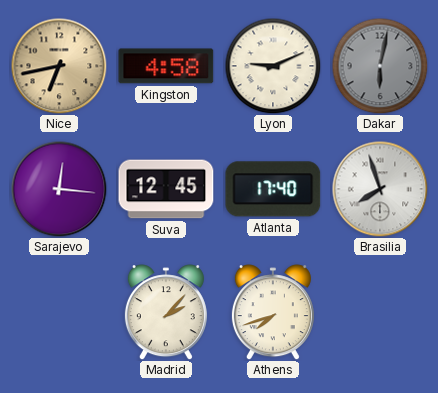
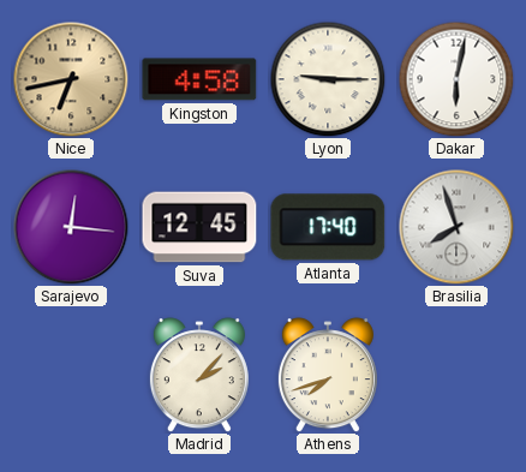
Lyon: 9:11 -> 9:15
Dakar dial: grey -> white
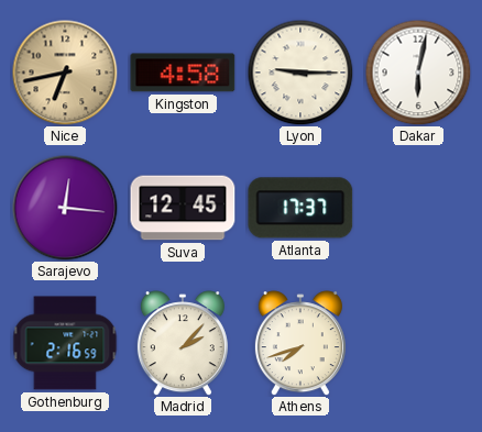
Atlanta: 17:40 -> 17:37
Brasilia: 7:57 -> none
Gothenburg: none -> 2:16
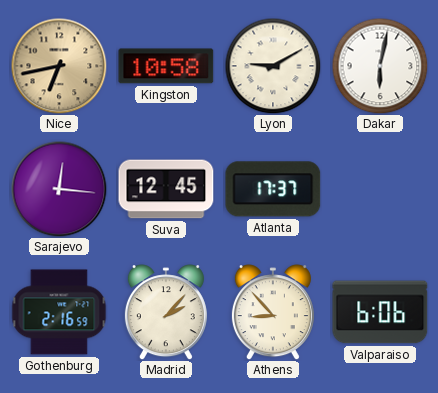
Kingston: 4:58 -> 10:58
Lyon: 9:15 -> 9:10
Athens: 7:42 -> 8:53
Valparaiso: none -> 6:06
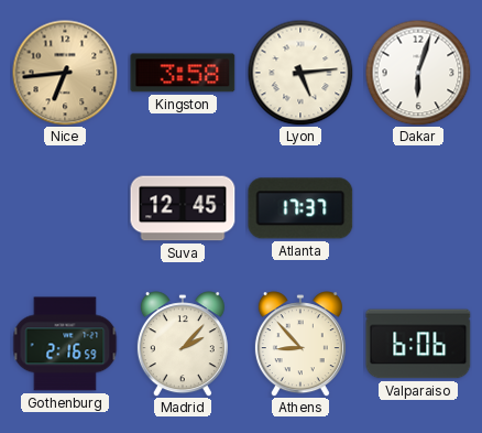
Nice: 6:43 -> 6:44
Kingston: 10:58 -> 3:58
Lyon: 9:10 -> 5:14
Dakar: 6:02 -> 6:03
Sarajevo: 12:16 -> none
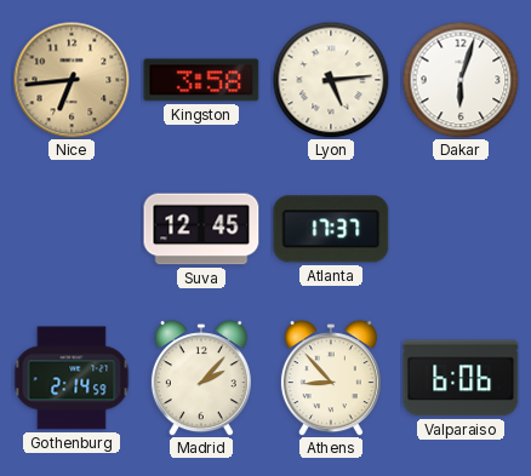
Gothenburg: 2:16 -> 2:14
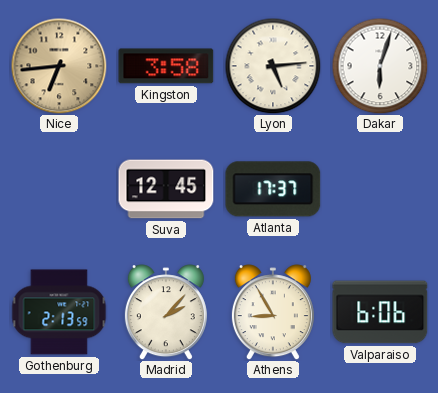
Gothenburg: 2:14 -> 2:13
Athens: 8:53 -> 8:55
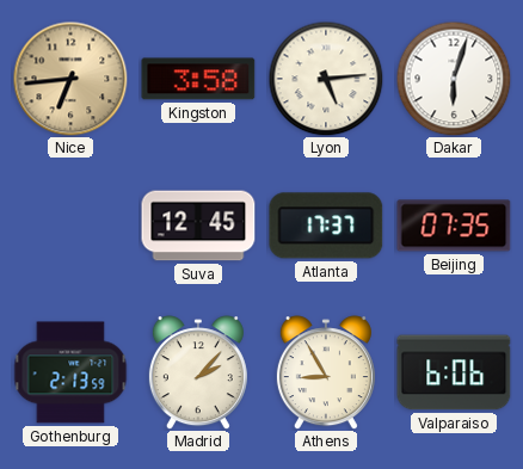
Beijing: none -> 07:35
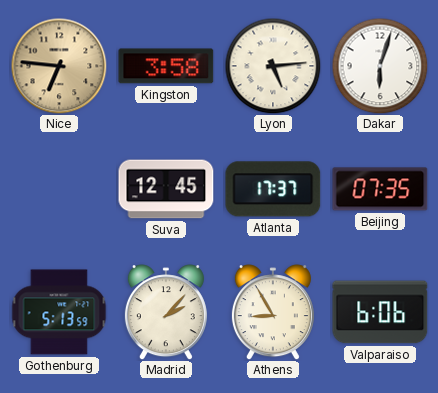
Nice: 6:44 -> 6:46
Gothenburg: 2:13 -> 5:13
